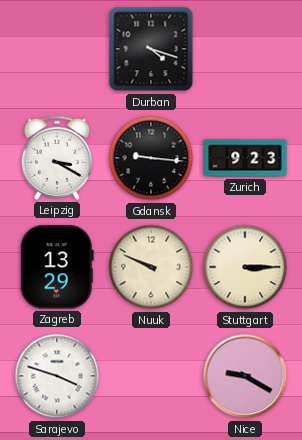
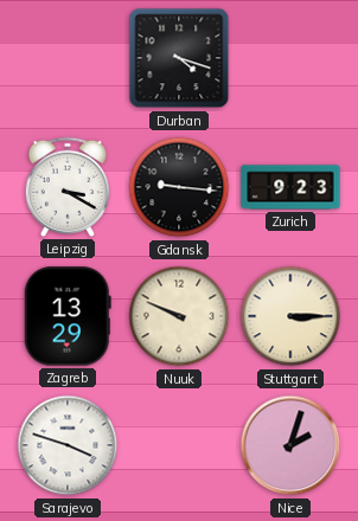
Nice: 9:20 -> 2:03
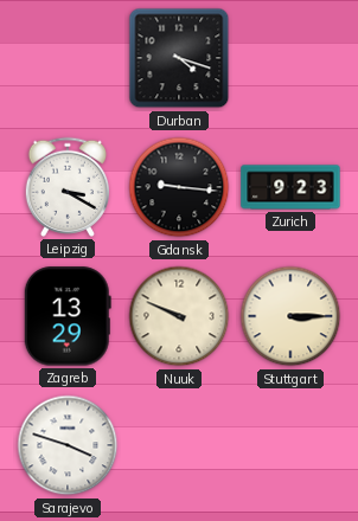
Nice: 2:03 -> none
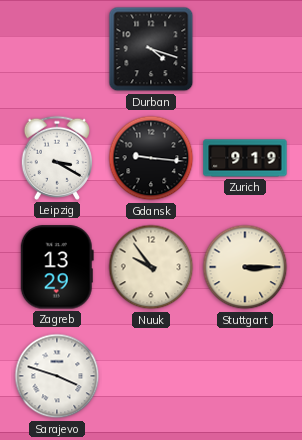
Zurich: 9:23 -> 9:19
Nuuk: 9:49 -> 9:54
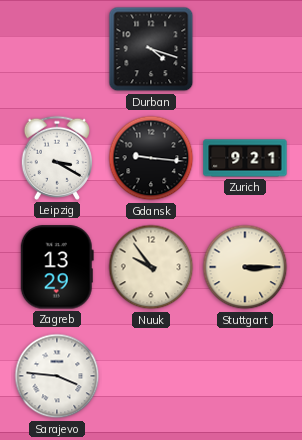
Zurich: 9:19 -> 9:21
Sarajevo: 3:48 -> 3:46
